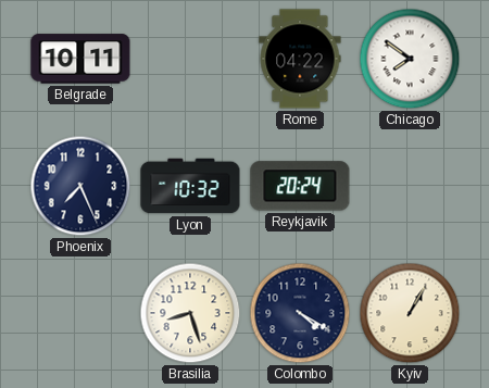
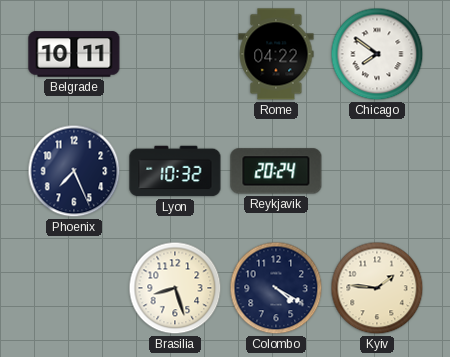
Kyiv: 1:05 -> 1:46
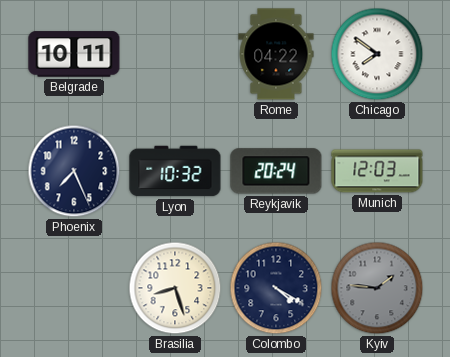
Munich: none -> 12:03
Kyiv dial: cream -> grey
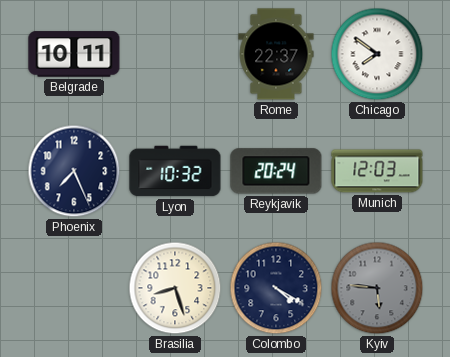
Rome: 04:22 -> 22:37
Kyiv: 1:46 -> 5:46
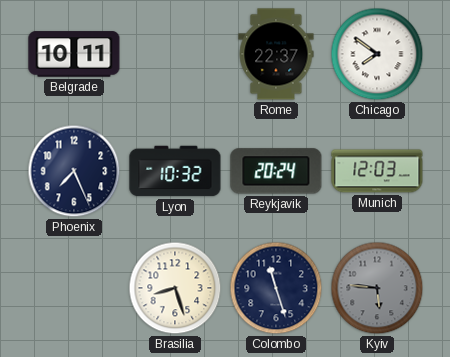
Colombo: 4:20 -> 11:27
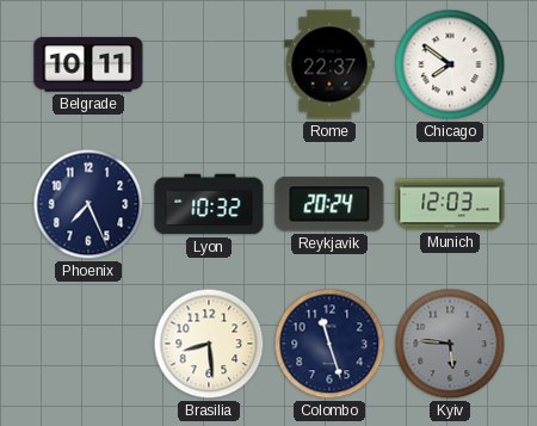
Brasilia: 8:27 -> 8:29
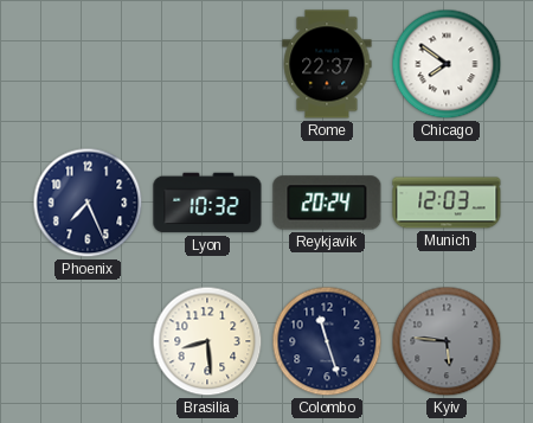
Belgrade: 10:11 -> none
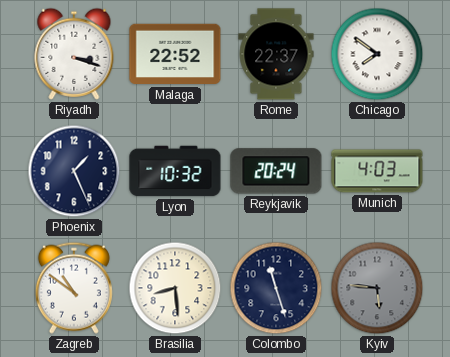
Riyadh: none -> 3:18
Malaga: none -> 22:52
Phoenix: 7:26 -> 1:26
Munich: 12:03 -> 4:03
Zagreb: none -> 10:51
